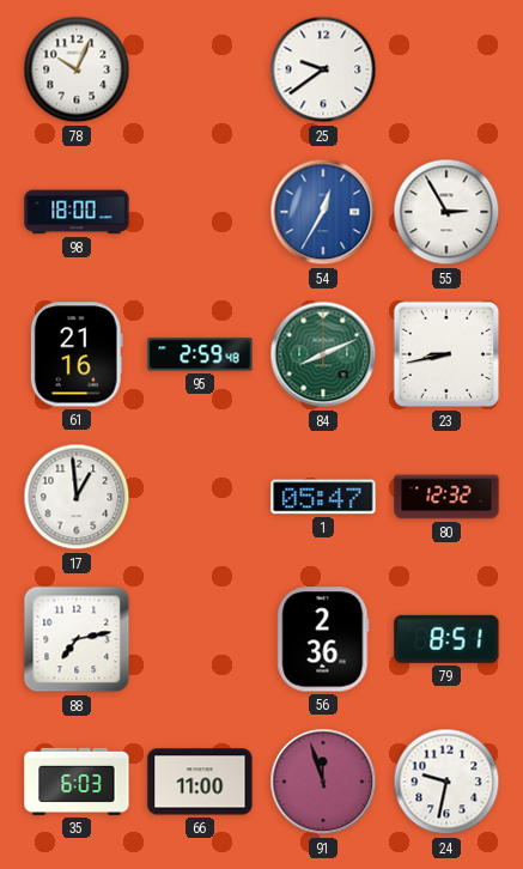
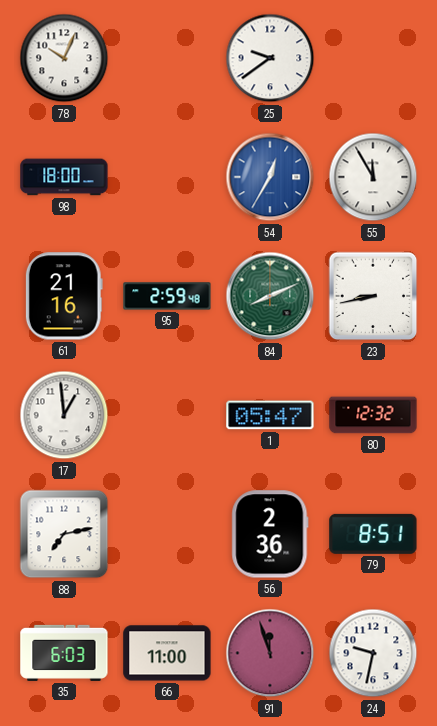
55: 2:55 -> 11:55
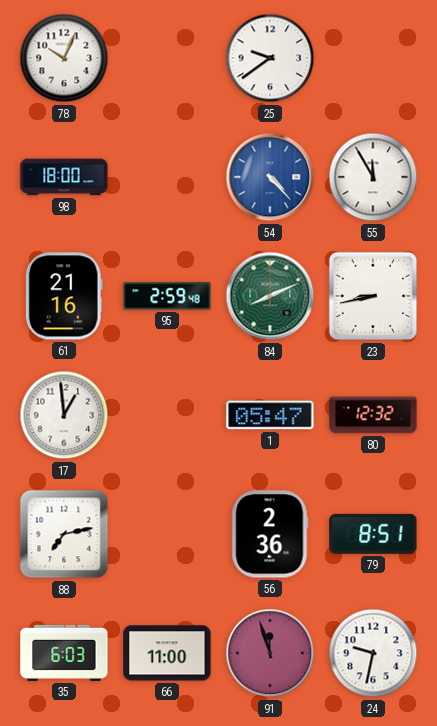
54: 12:35 -> 4:23
